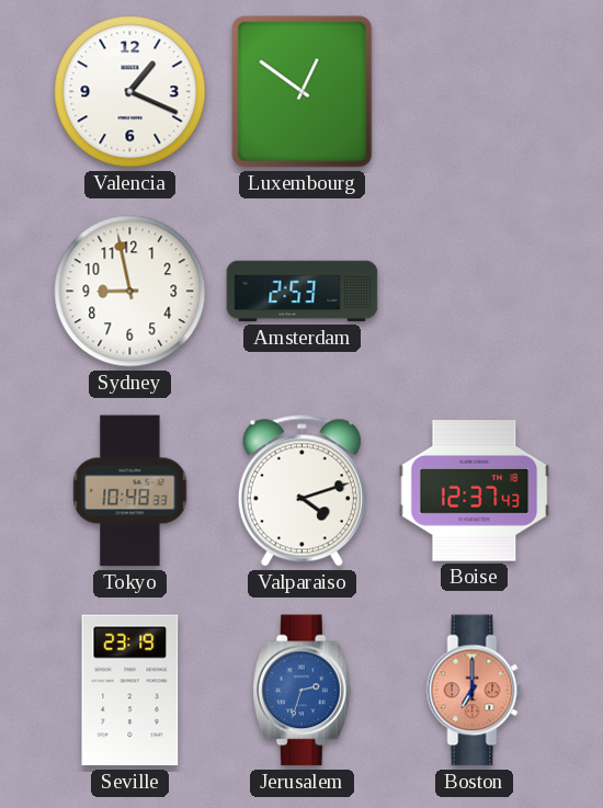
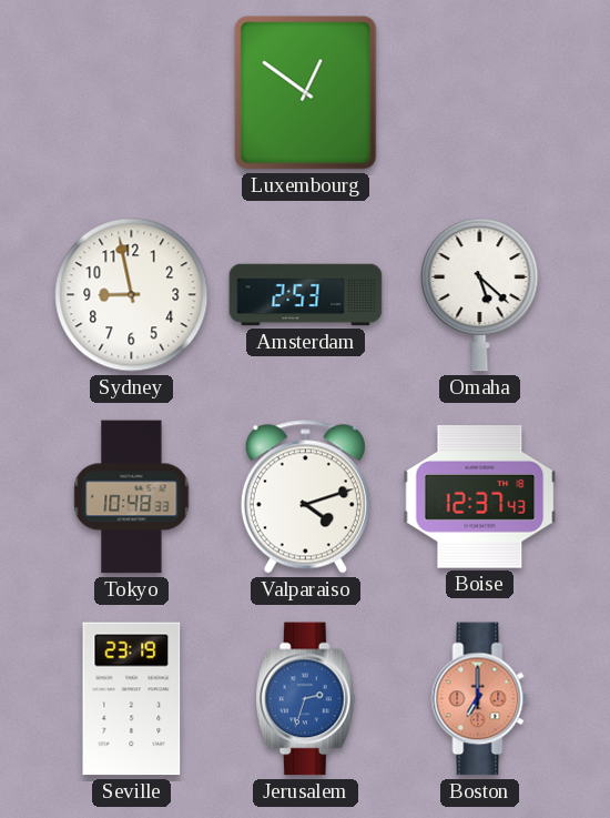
Valencia: 1:19 -> none
Omaha: none -> 5:22
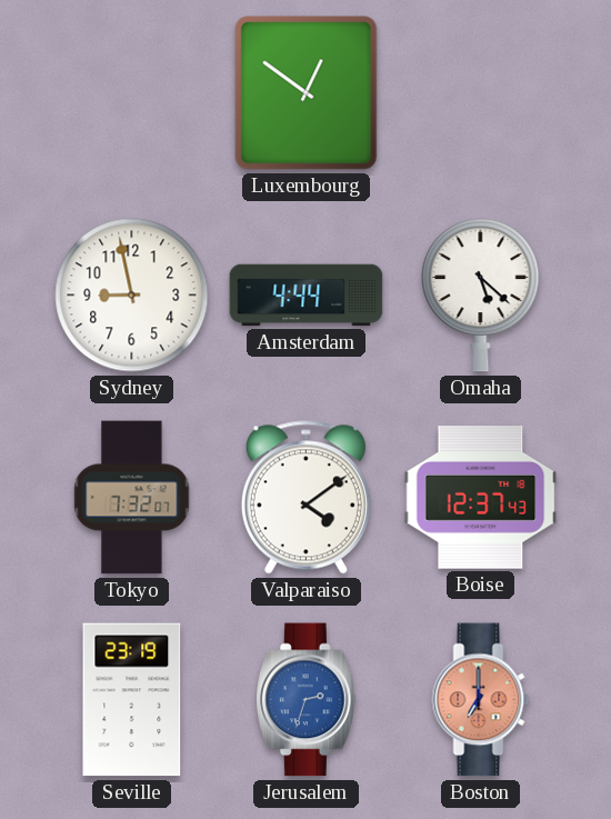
Amsterdam: 2:53 -> 4:44
Tokyo: 10:48 -> 7:32
Valparaiso: 4:12 -> 4:09
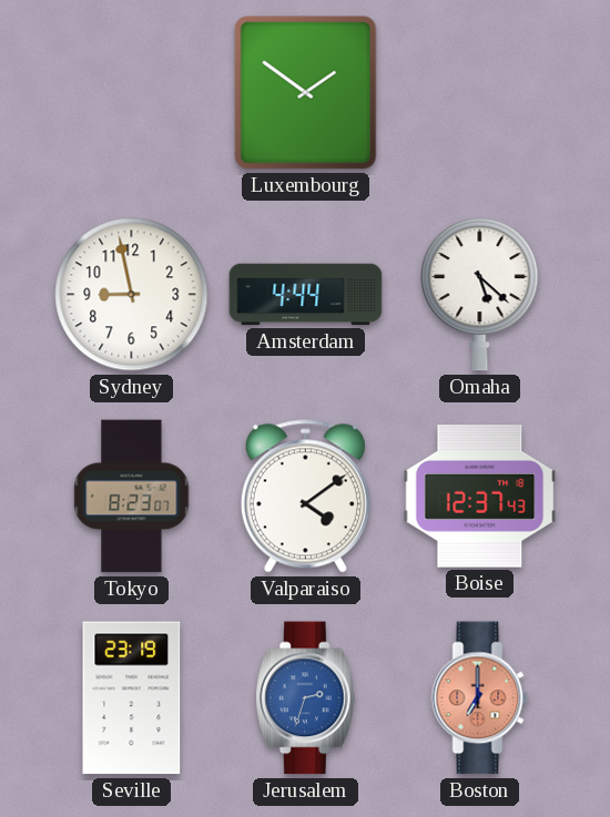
Luxembourg: 12:51 -> 1:51
Tokyo: 7:32 -> 8:23
